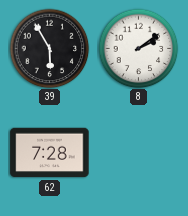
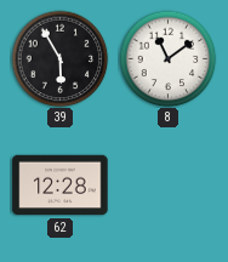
8: 2:09 -> 11:09
62: 7:28 -> 12:28
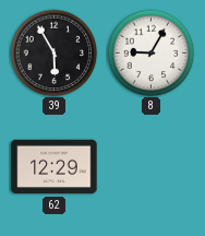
8: 11:09 -> 9:05
62: 12:28 -> 12:29
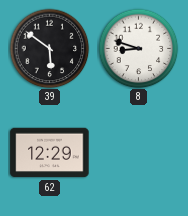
39: 5:55 -> 5:51
8: 9:05 -> 8:48
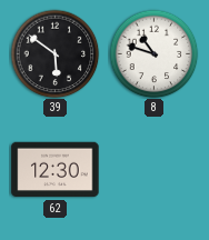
8: 8:48 -> 10:48
62: 12:29 -> 12:30
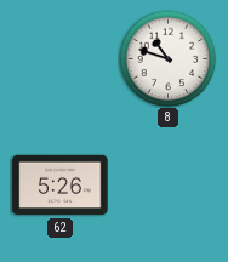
39: 5:51 -> none
62: 12:30 -> 5:26
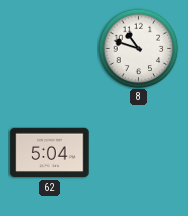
62: 5:26 -> 5:04
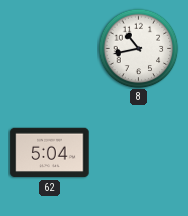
8: 10:48 -> 10:43
